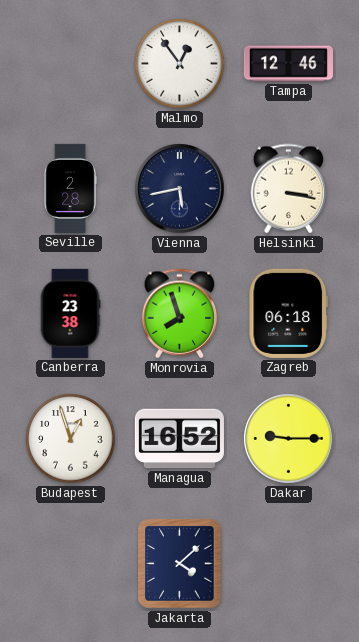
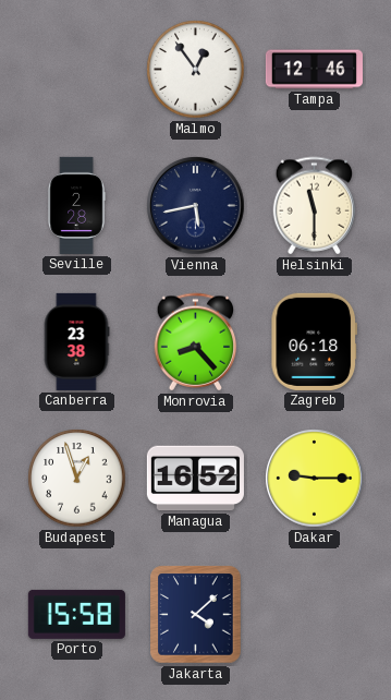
Helsinki: 3:17 -> 11:30
Monrovia: 7:57 -> 8:23
Porto: none -> 15:58
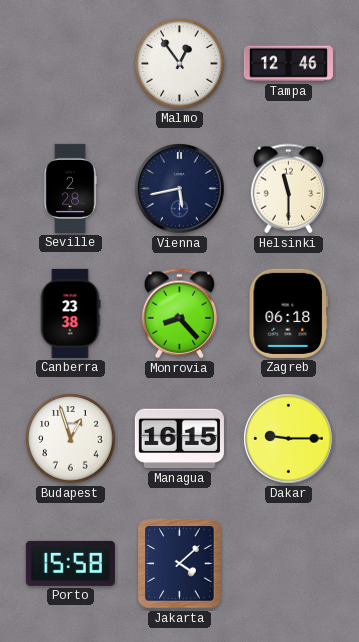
Managua: 16:52 -> 16:15
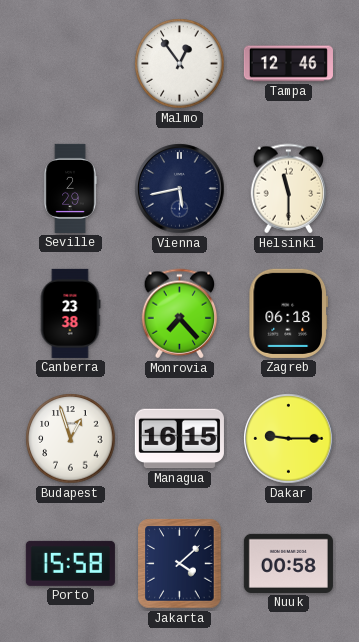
Seville: 2:28 -> 2:29
Monrovia: 8:23 -> 7:23
Nuuk: none -> 00:58
